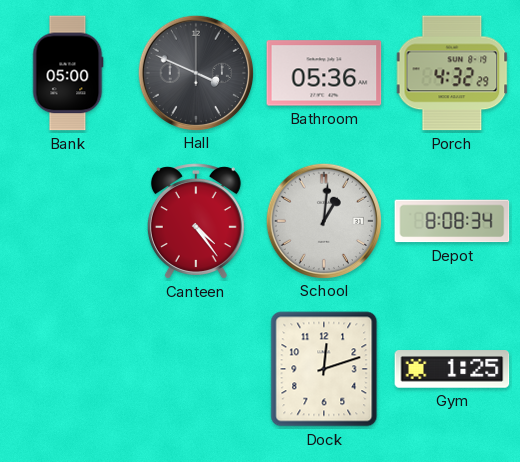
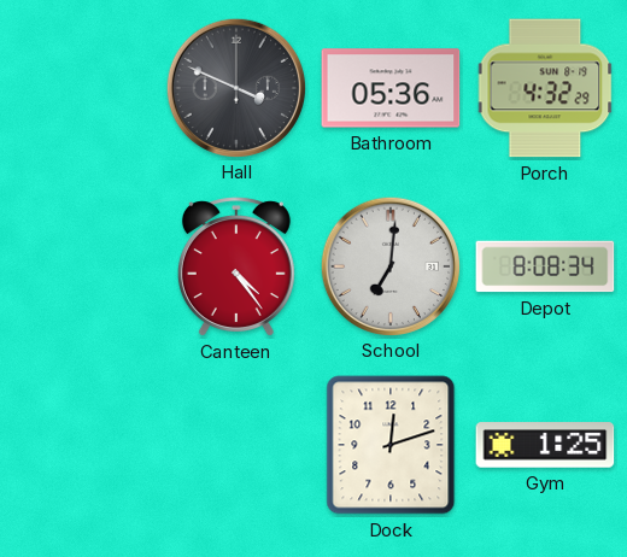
Bank: 05:00 -> none
School: 1:01 -> 7:01
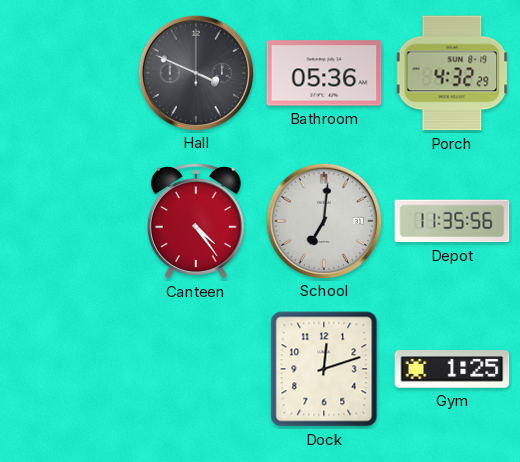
Depot: 8:08 -> 11:35
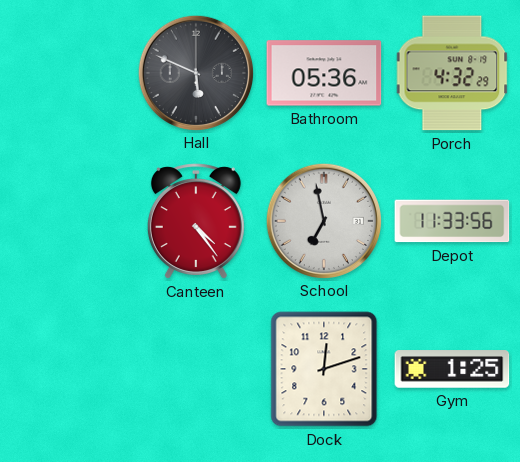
Hall: 3:49 -> 5:49
School: 7:01 -> 6:58
Depot: 11:35 -> 11:33
